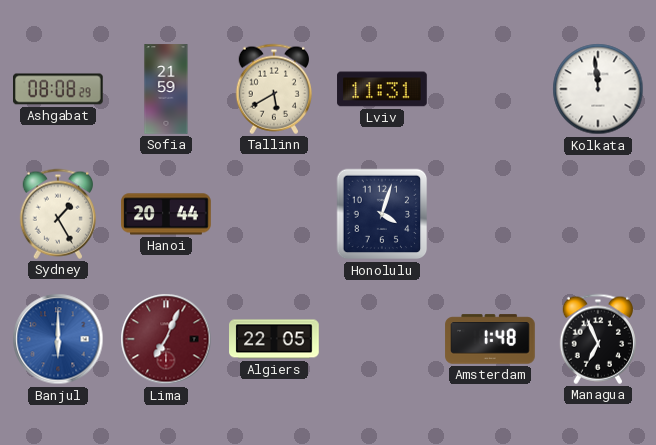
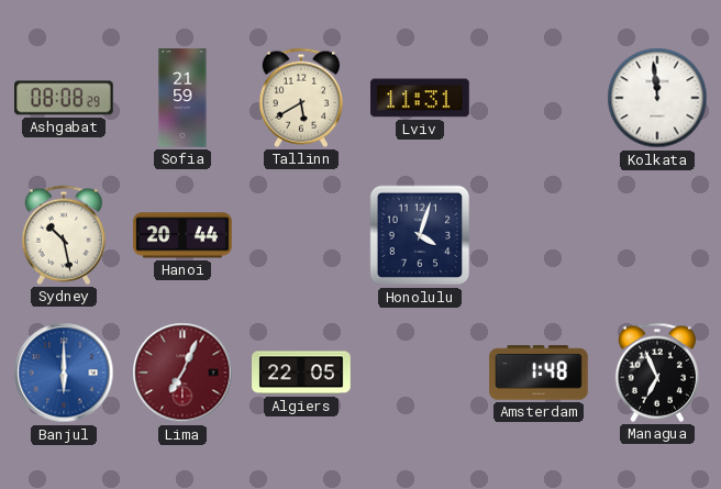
Sydney: 1:25 -> 10:28
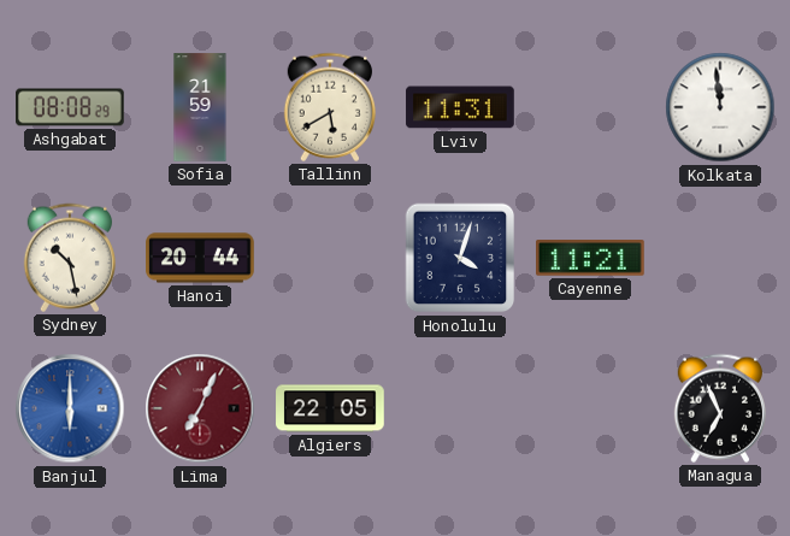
Cayenne: none -> 11:21
Amsterdam: 1:48 -> none
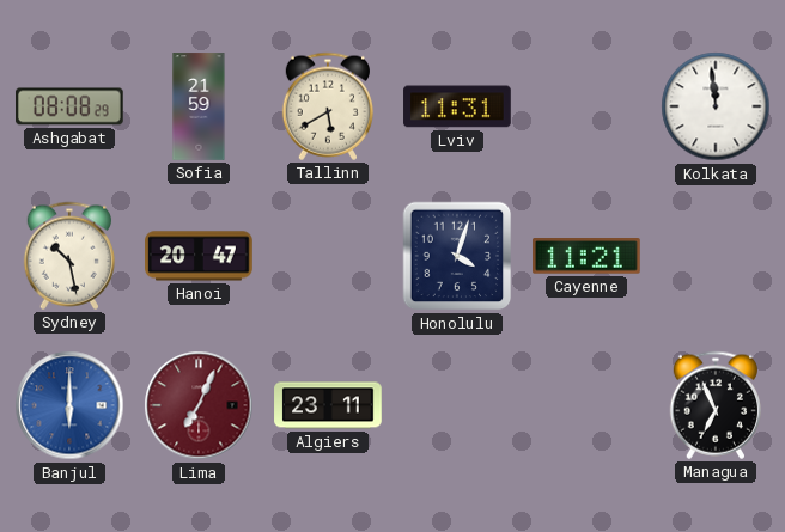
Hanoi: 20:44 -> 20:47
Algiers: 22:05 -> 23:11
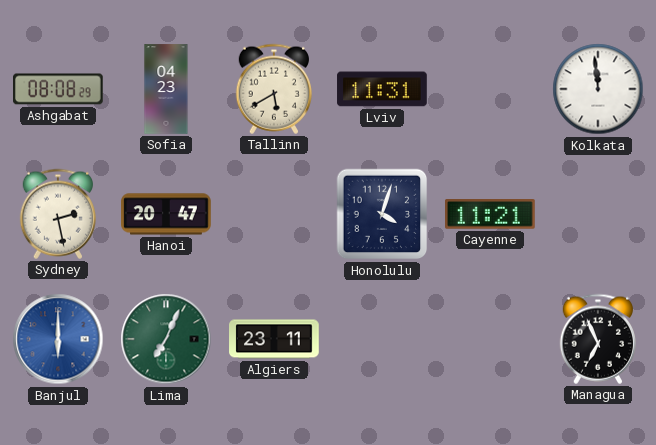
Sofia: 21:59 -> 04:23
Sydney: 10:28 -> 2:28
Lima dial: burgundy -> green
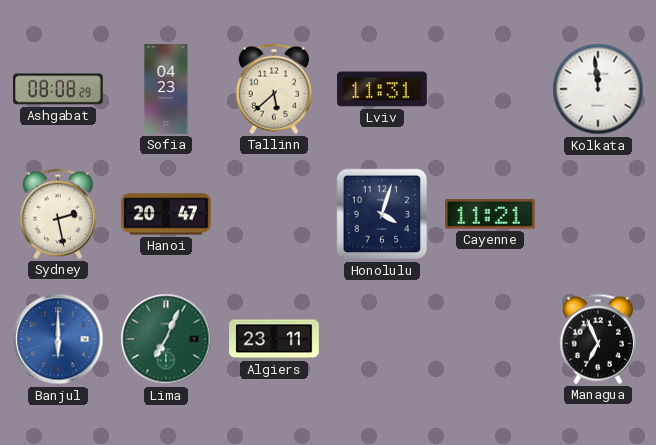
Tallinn: 5:40 -> 5:38
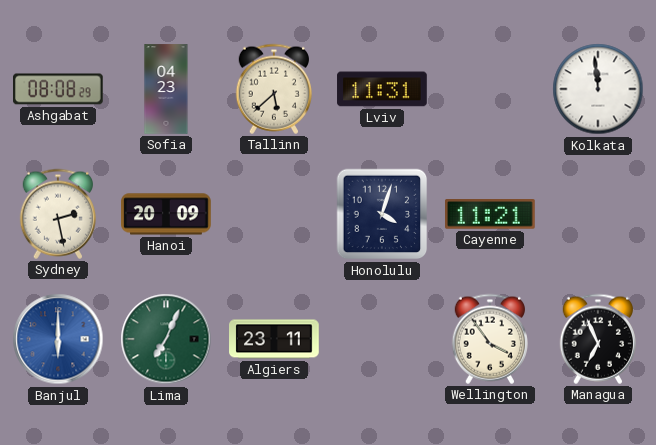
Hanoi: 20:47 -> 20:09
Wellington: none -> 3:54
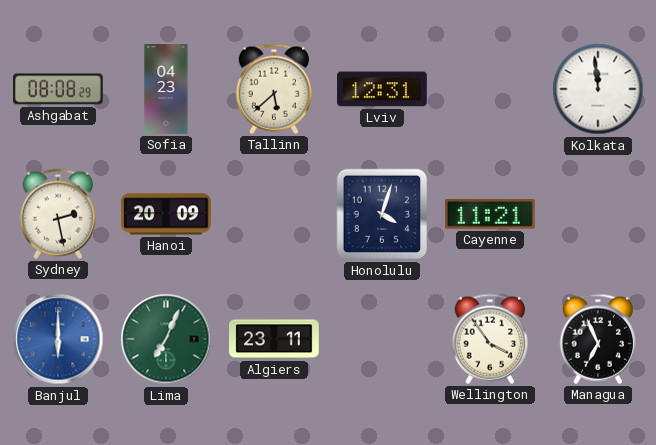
Lviv: 11:31 -> 12:31
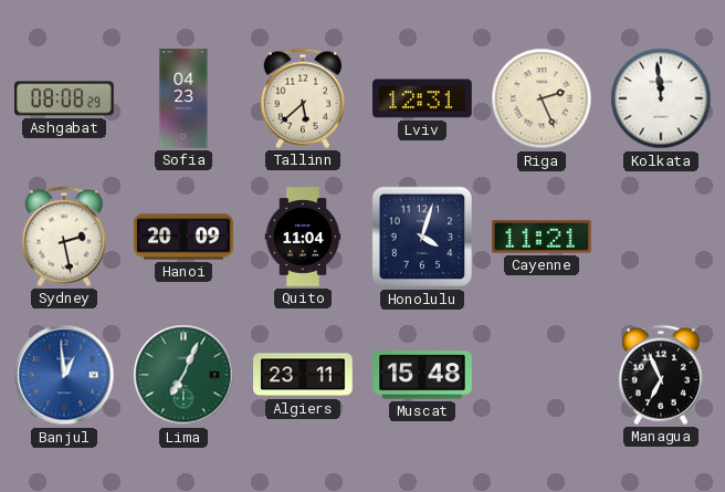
Riga: none -> 2:26
Quito: none -> 11:04
Banjul: 6:00 -> 12:59
Muscat: none -> 15:48
Wellington: 3:54 -> none
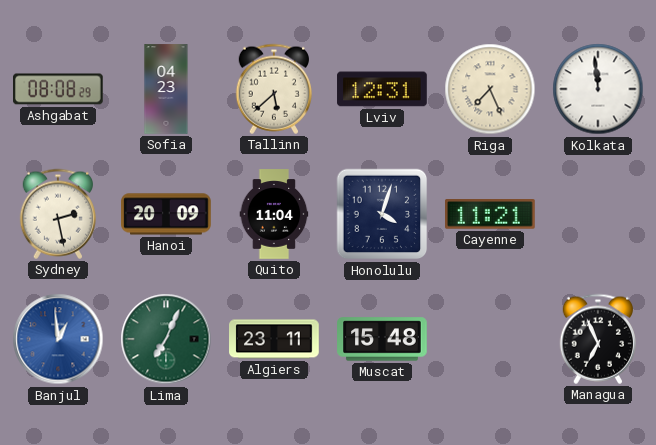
Riga: 2:26 -> 7:26
